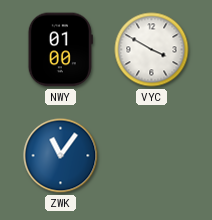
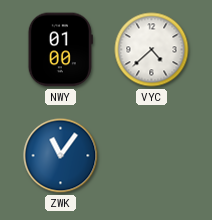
VYC: 3:50 -> 4:38
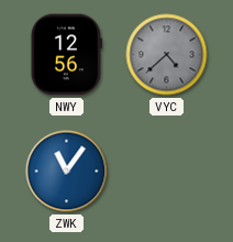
NWY: 01:00 -> 12:56
VYC dial: white -> grey
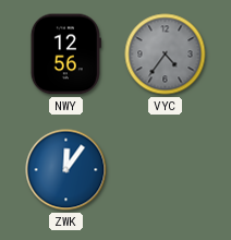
VYC: 4:38 -> 4:36
ZWK: 11:06 -> 12:06
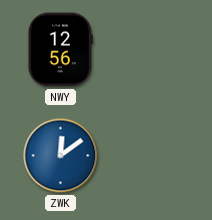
VYC: 4:36 -> none
ZWK: 12:06 -> 12:09
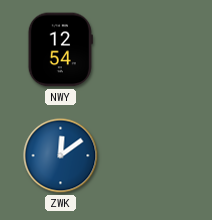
NWY: 12:56 -> 12:54
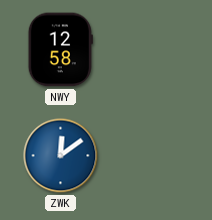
NWY: 12:54 -> 12:58
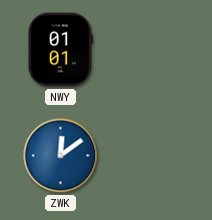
NWY: 12:58 -> 01:01
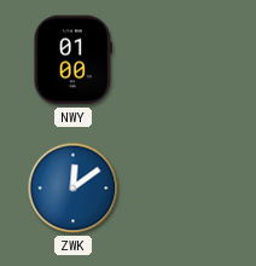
NWY: 01:01 -> 01:00
